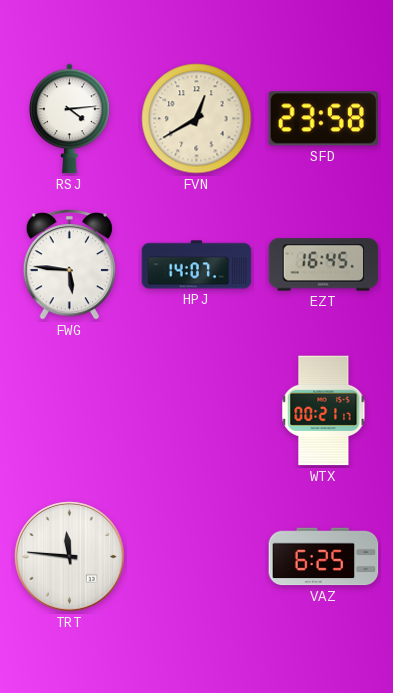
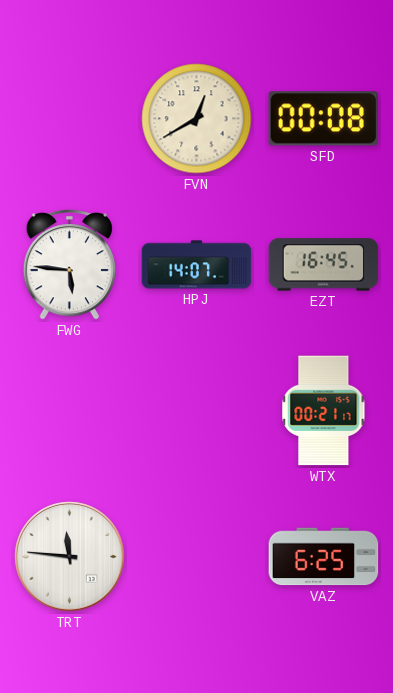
RSJ: 4:14 -> none
SFD: 23:58 -> 00:08
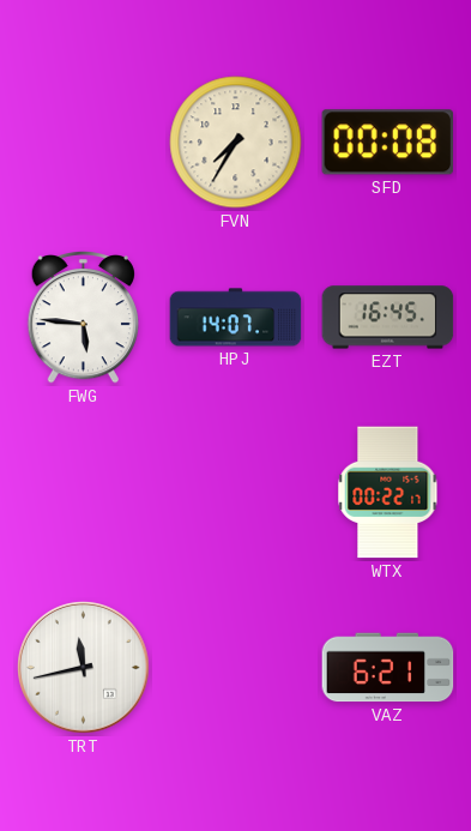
FVN: 12:40 -> 7:35
WTX: 00:21 -> 00:22
TRT: 11:46 -> 11:43
VAZ: 6:25 -> 6:21
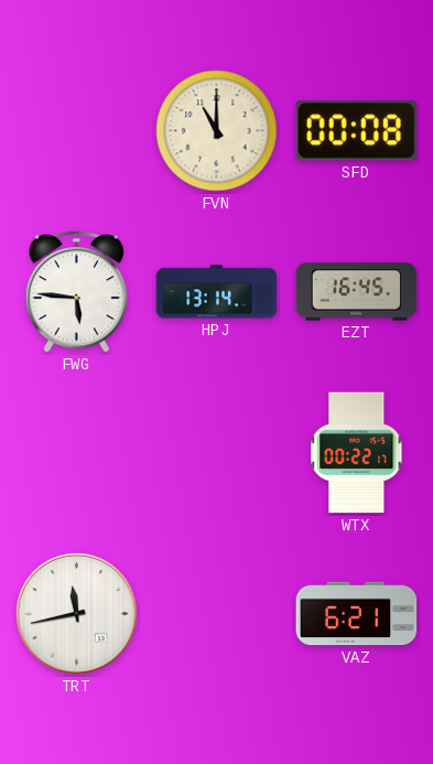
FVN: 7:35 -> 11:00
HPJ: 14:07 -> 13:14
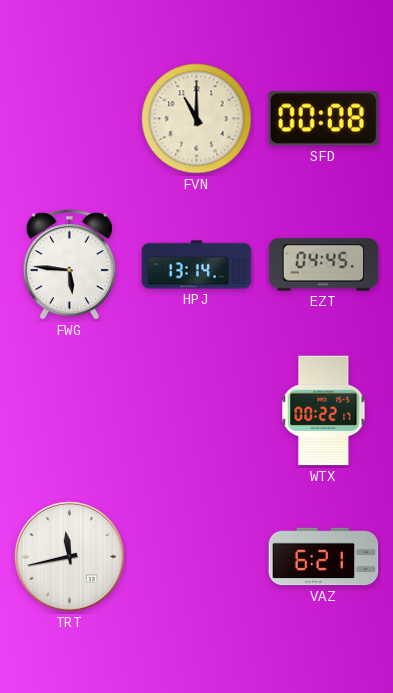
EZT: 16:45 -> 04:45
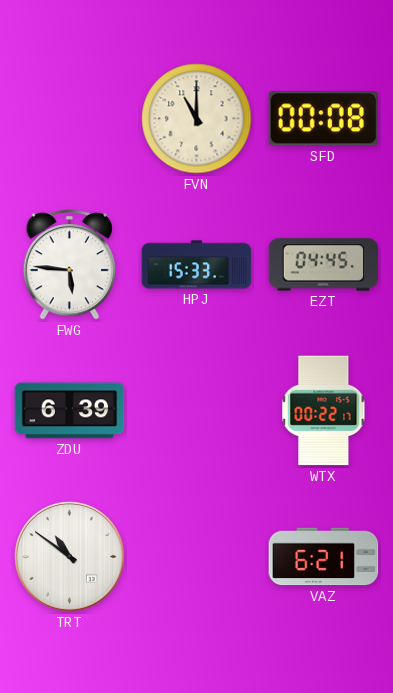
HPJ: 13:14 -> 15:33
ZDU: none -> 6:39
TRT: 11:43 -> 10:51
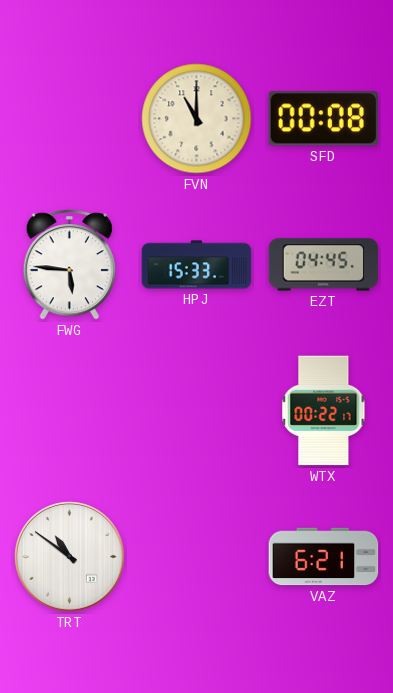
ZDU: 6:39 -> none
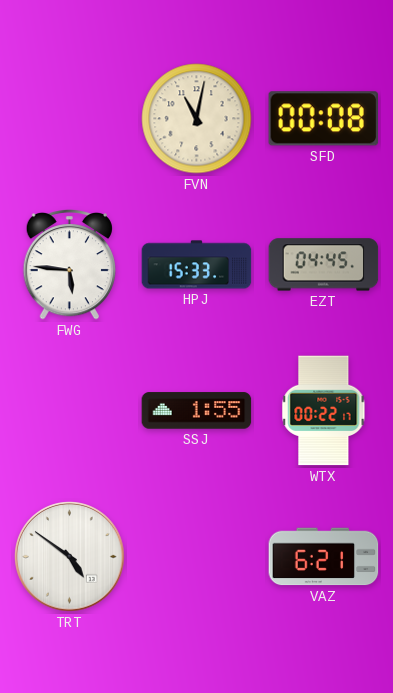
FVN: 11:00 -> 11:02
SSJ: none -> 1:55
TRT: 10:51 -> 4:51
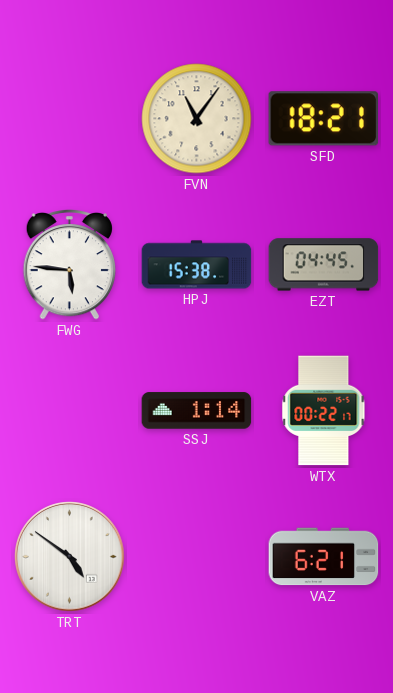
FVN: 11:02 -> 11:06
SFD: 00:08 -> 18:21
HPJ: 15:33 -> 15:38
SSJ: 1:55 -> 1:14
